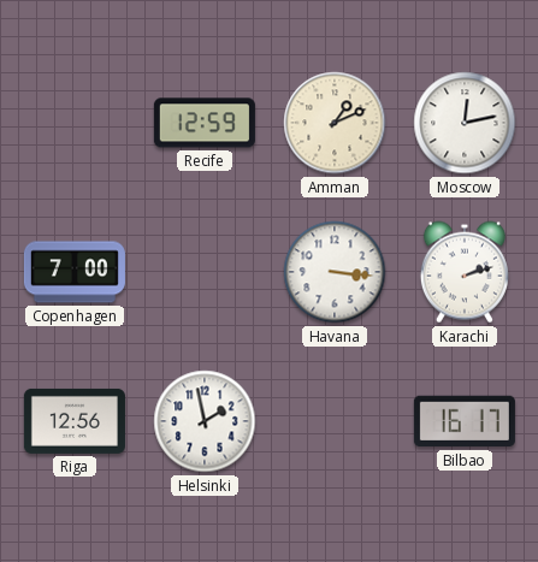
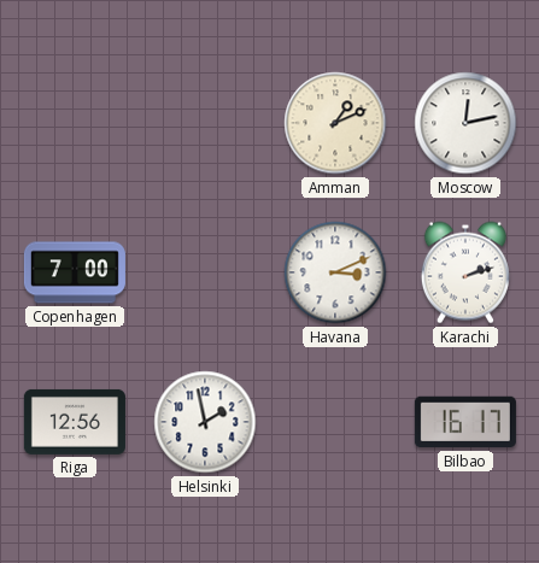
Recife: 12:59 -> none
Havana: 3:16 -> 3:11
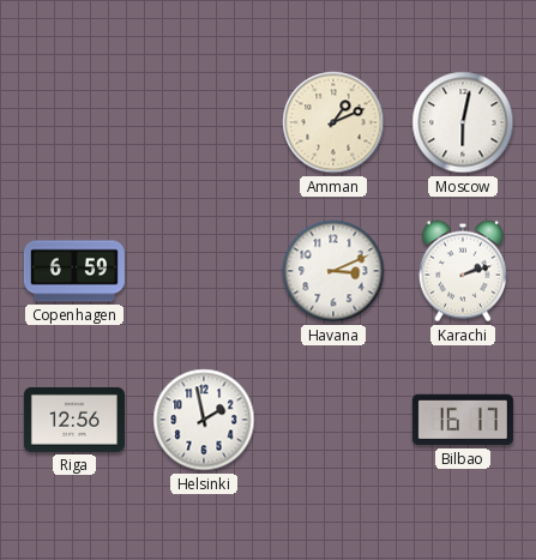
Moscow: 12:13 -> 6:02
Copenhagen: 7:00 -> 6:59
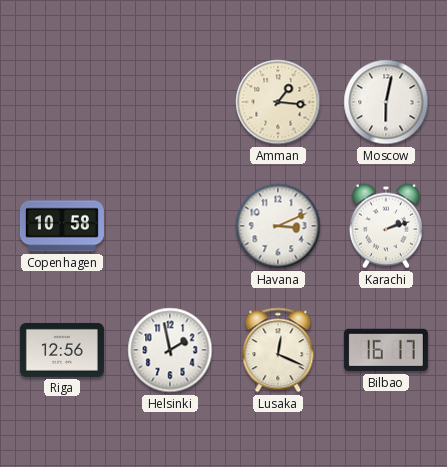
Amman: 1:11 -> 1:16
Copenhagen: 6:59 -> 10:58
Lusaka: none -> 12:19
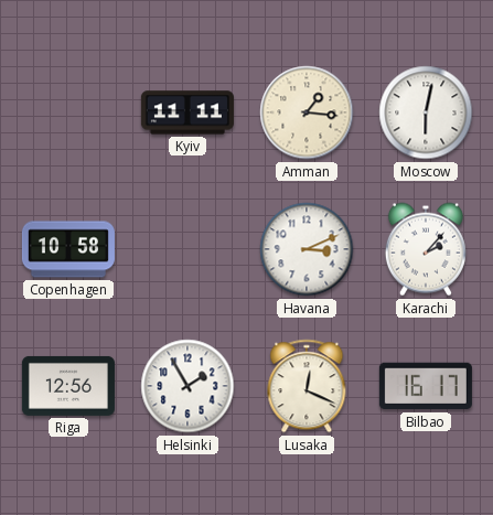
Kyiv: none -> 11:11
Karachi: 2:12 -> 2:07
Helsinki: 1:58 -> 1:55
